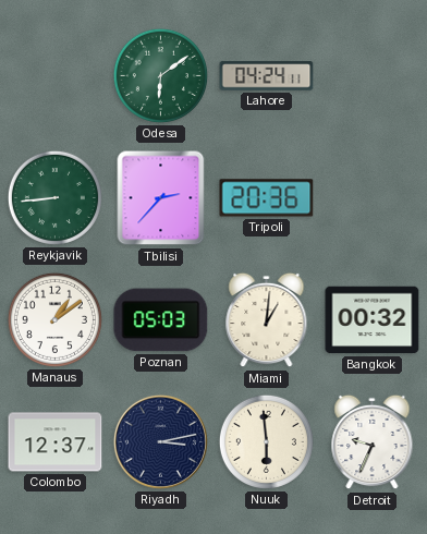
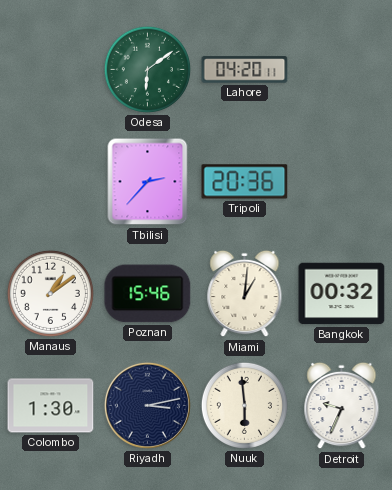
Lahore: 04:24 -> 04:20
Reykjavik: 8:44 -> none
Poznan: 05:03 -> 15:46
Colombo: 12:37 -> 1:30
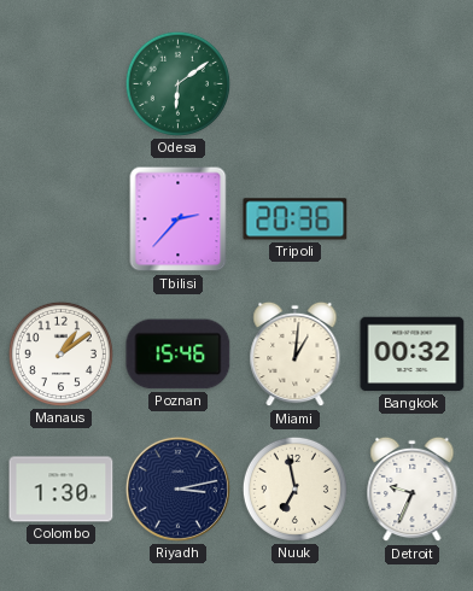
Lahore: 04:20 -> none
Nuuk: 5:59 -> 6:58
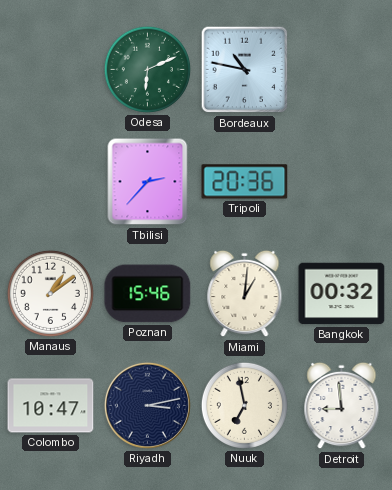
Odesa: 6:09 -> 6:11
Bordeaux: none -> 10:47
Colombo: 1:30 -> 10:47
Detroit: 9:34 -> 8:59
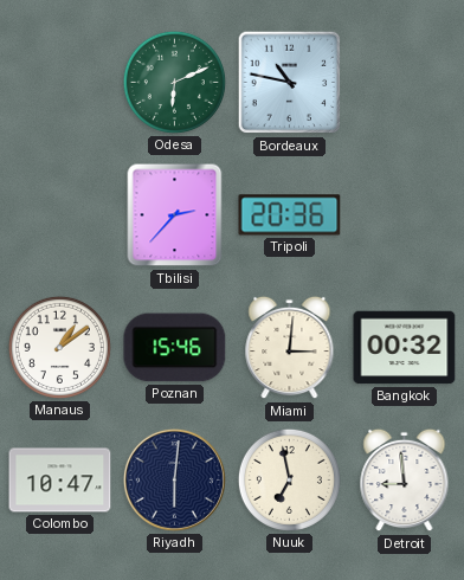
Miami: 1:01 -> 3:01
Riyadh: 3:13 -> 6:01
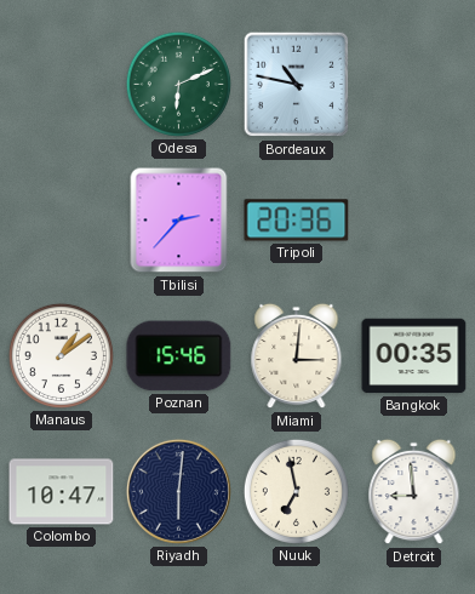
Bangkok: 00:32 -> 00:35
